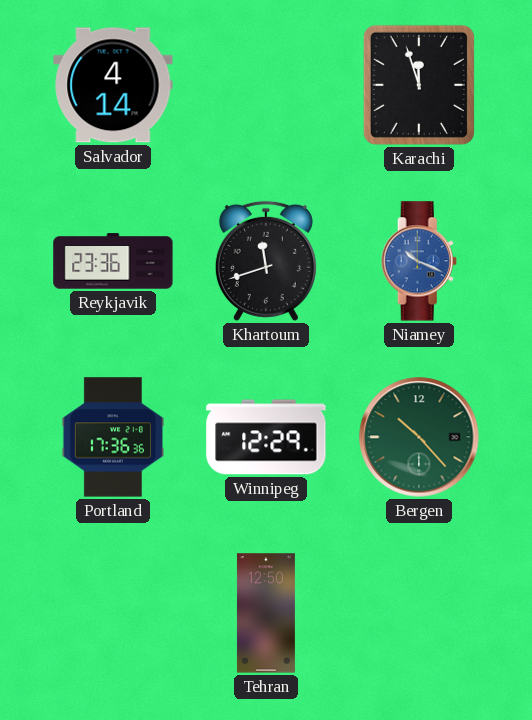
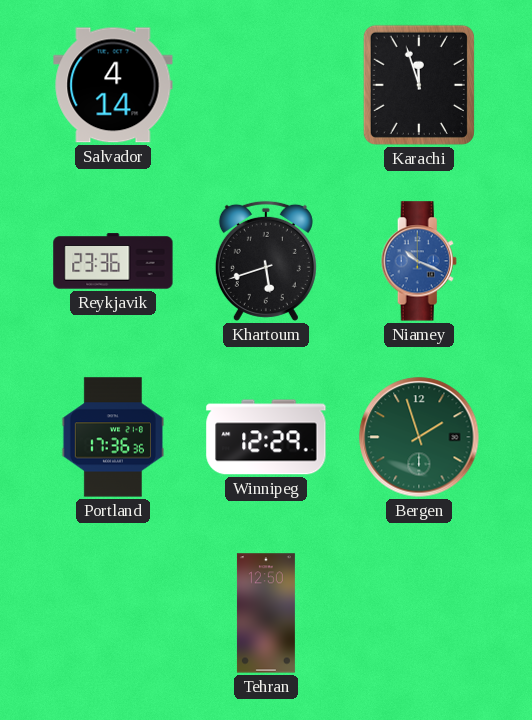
Khartoum: 11:42 -> 5:42
Bergen: 10:23 -> 1:57
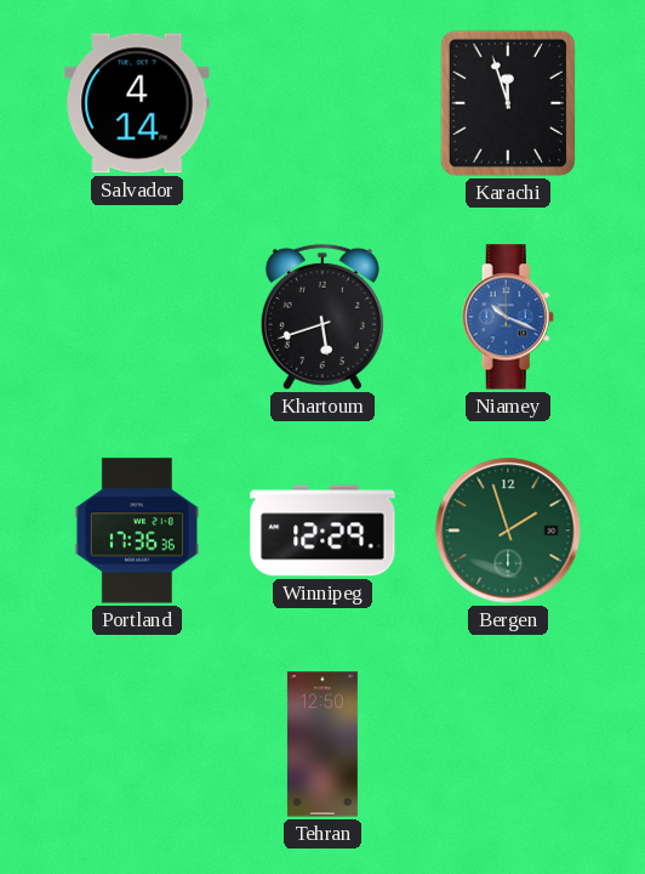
Reykjavik: 23:36 -> none
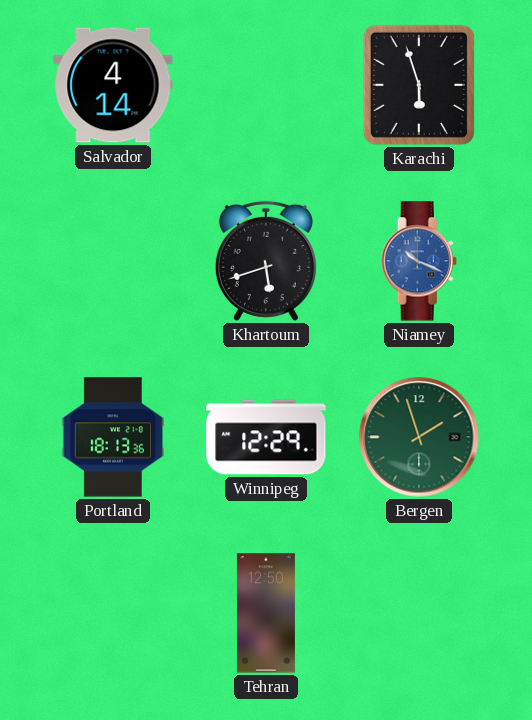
Karachi: 11:57 -> 5:57
Portland: 17:36 -> 18:13
